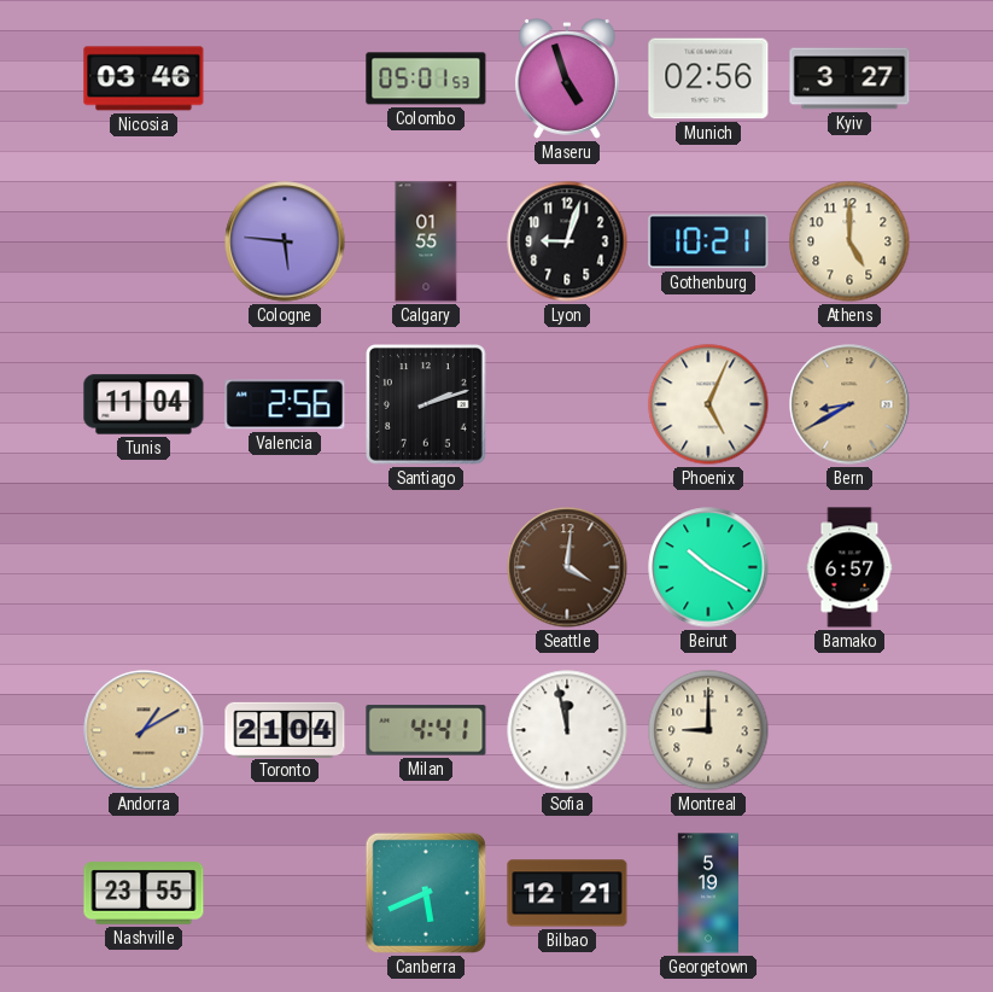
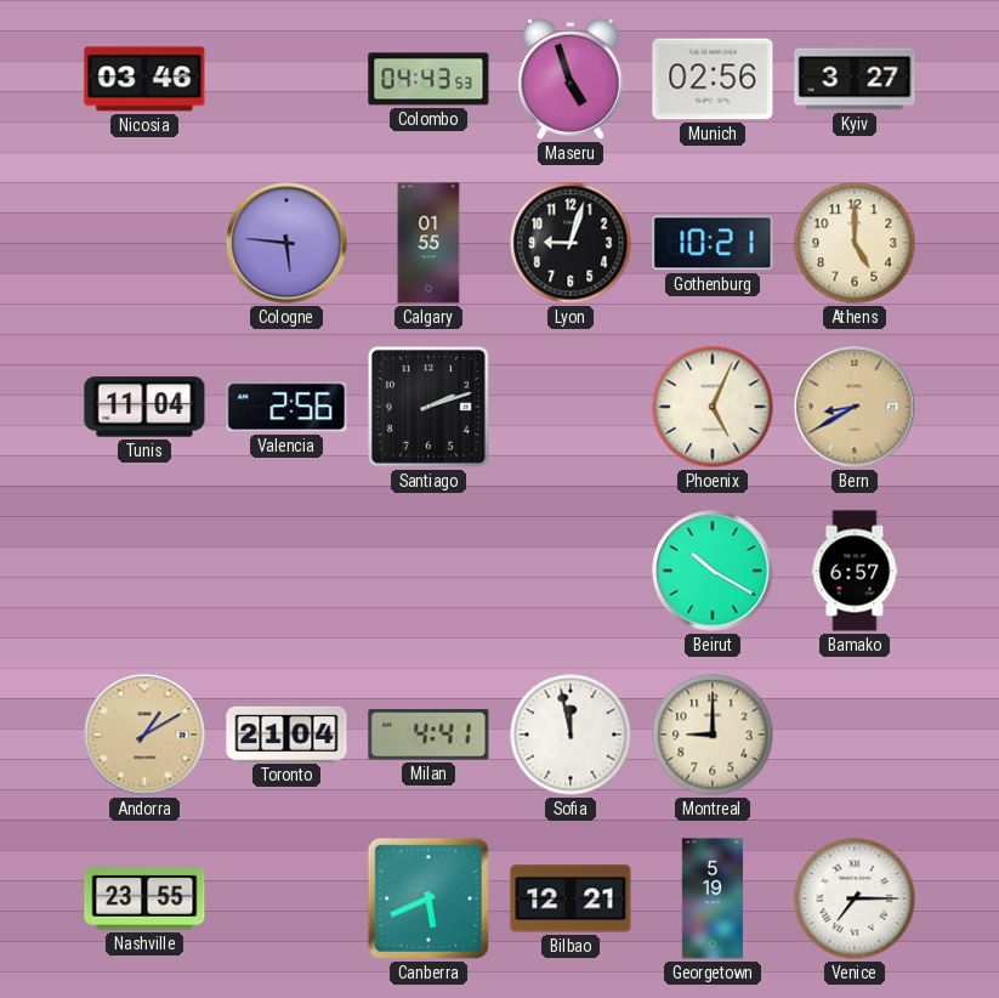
Colombo: 05:01 -> 04:43
Seattle: 4:01 -> none
Venice: none -> 7:15
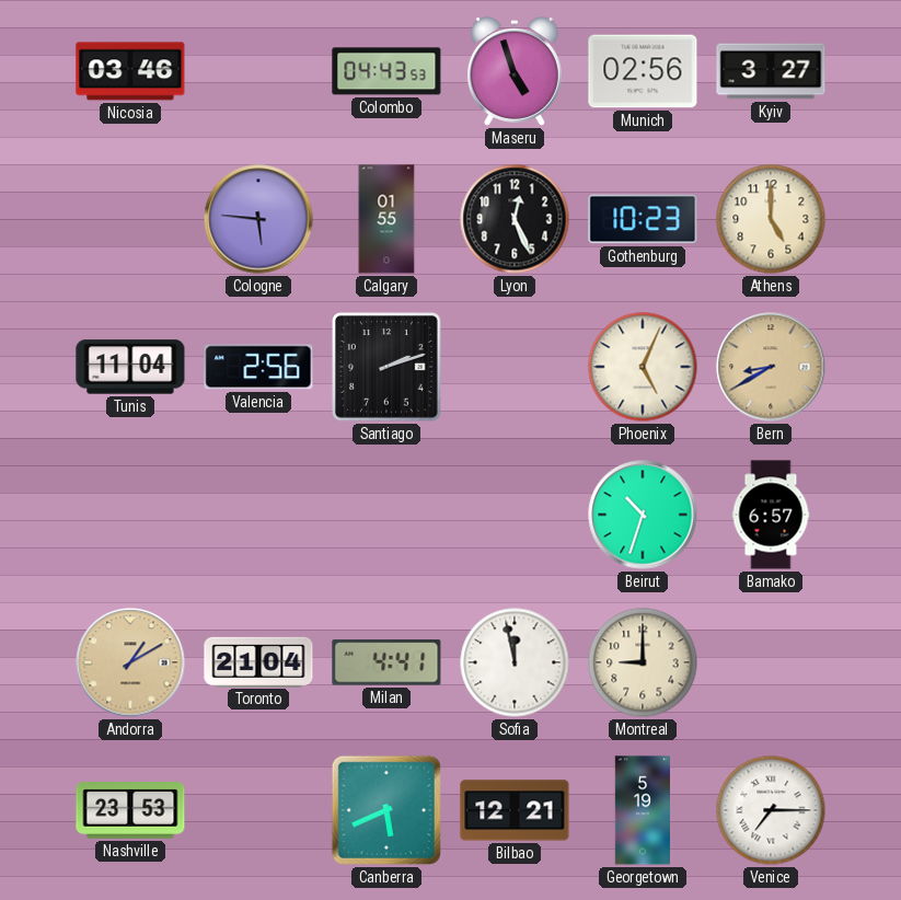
Lyon: 9:03 -> 12:26
Gothenburg: 10:21 -> 10:23
Beirut: 10:20 -> 10:33
Nashville: 23:55 -> 23:53
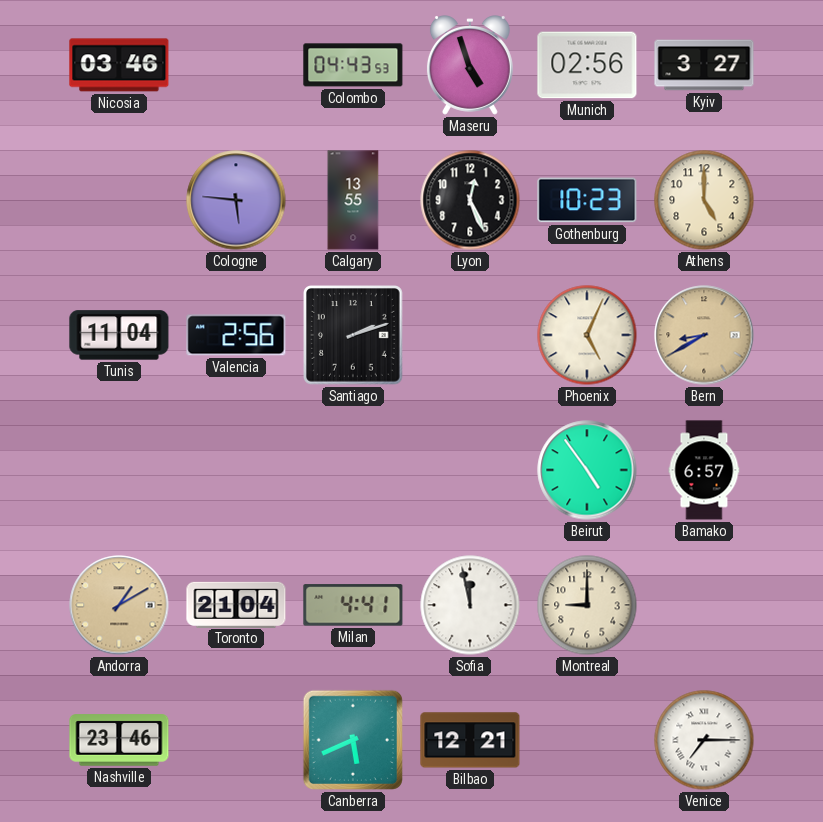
Calgary: 01:55 -> 13:55
Beirut: 10:33 -> 4:54
Nashville: 23:53 -> 23:46
Georgetown: 5:19 -> none
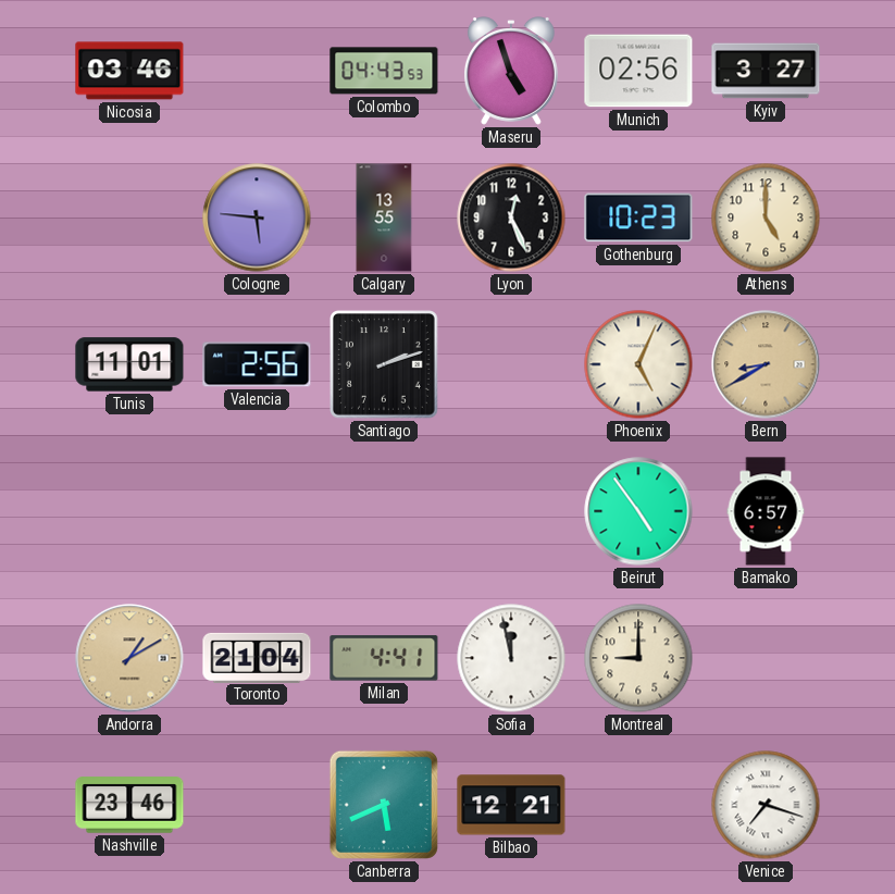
Tunis: 11:04 -> 11:01
Venice: 7:15 -> 7:18
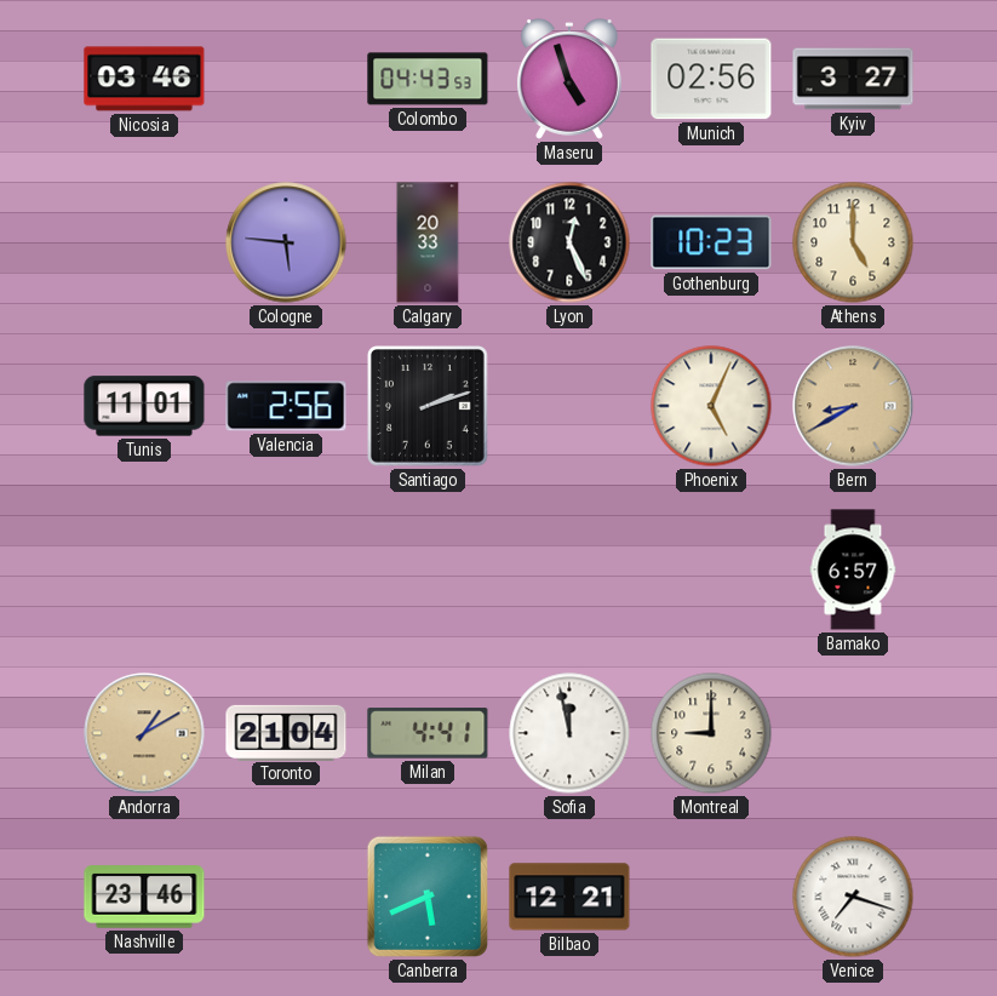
Calgary: 13:55 -> 20:33
Beirut: 4:54 -> none
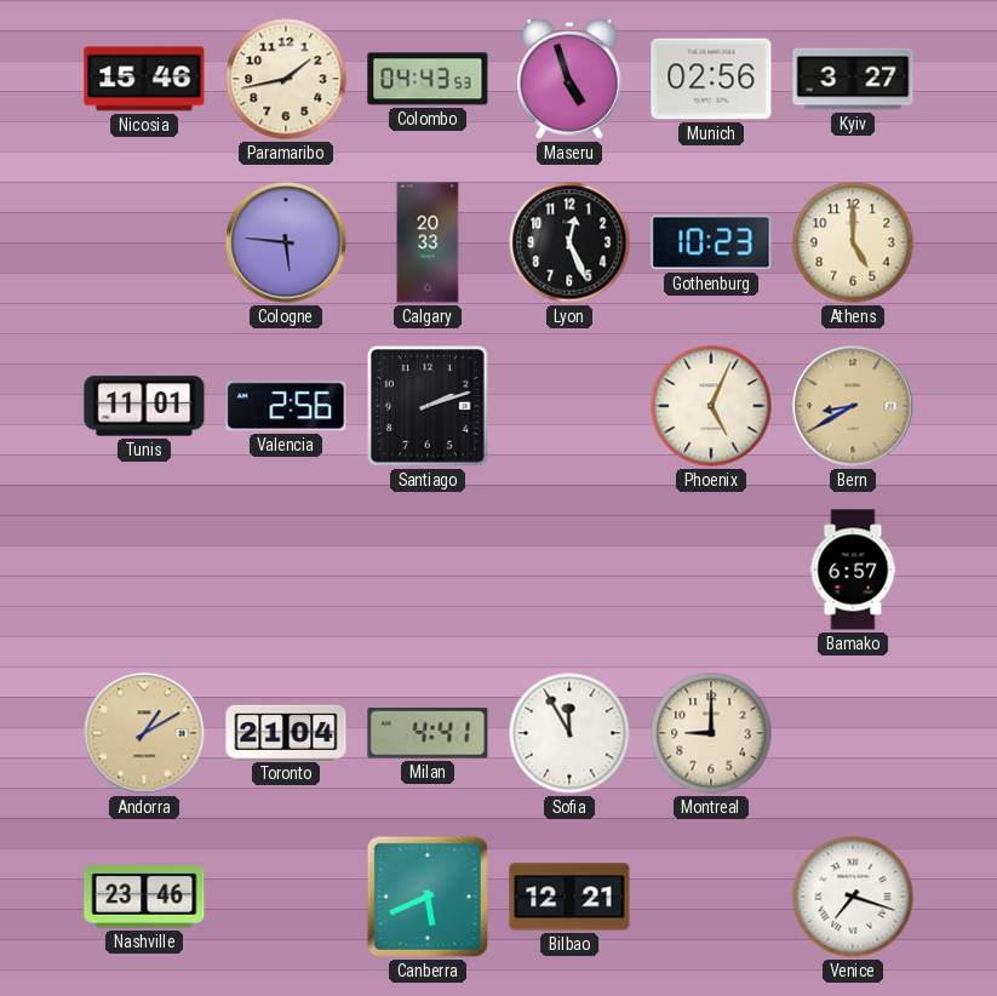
Nicosia: 03:46 -> 15:46
Paramaribo: none -> 1:43
Sofia: 11:58 -> 11:55
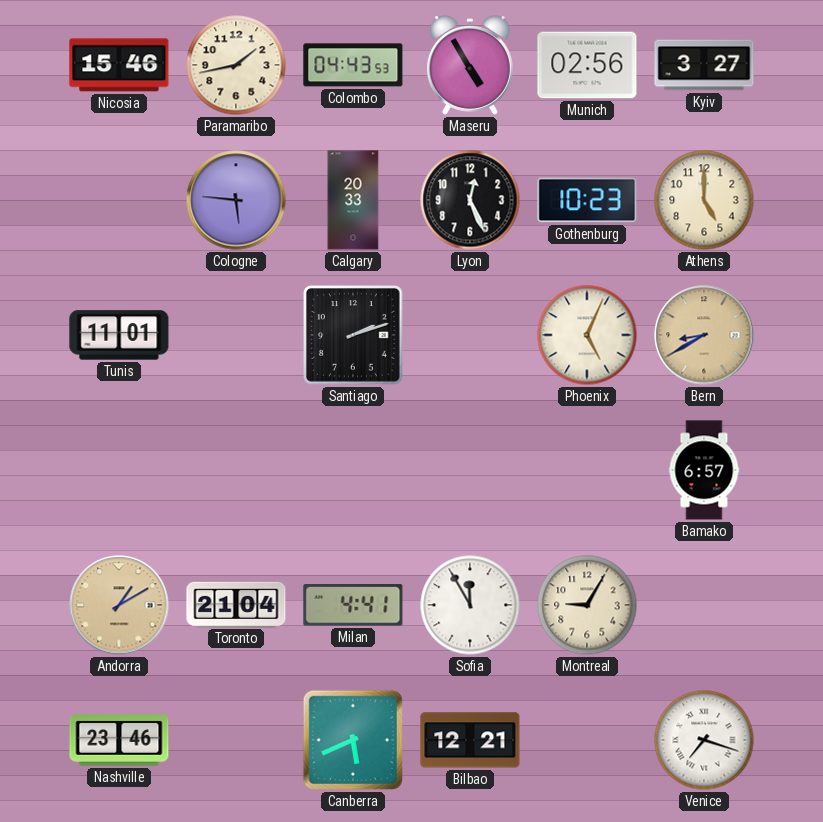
Maseru: 4:57 -> 4:55
Valencia: 2:56 -> none
Montreal: 9:00 -> 9:05
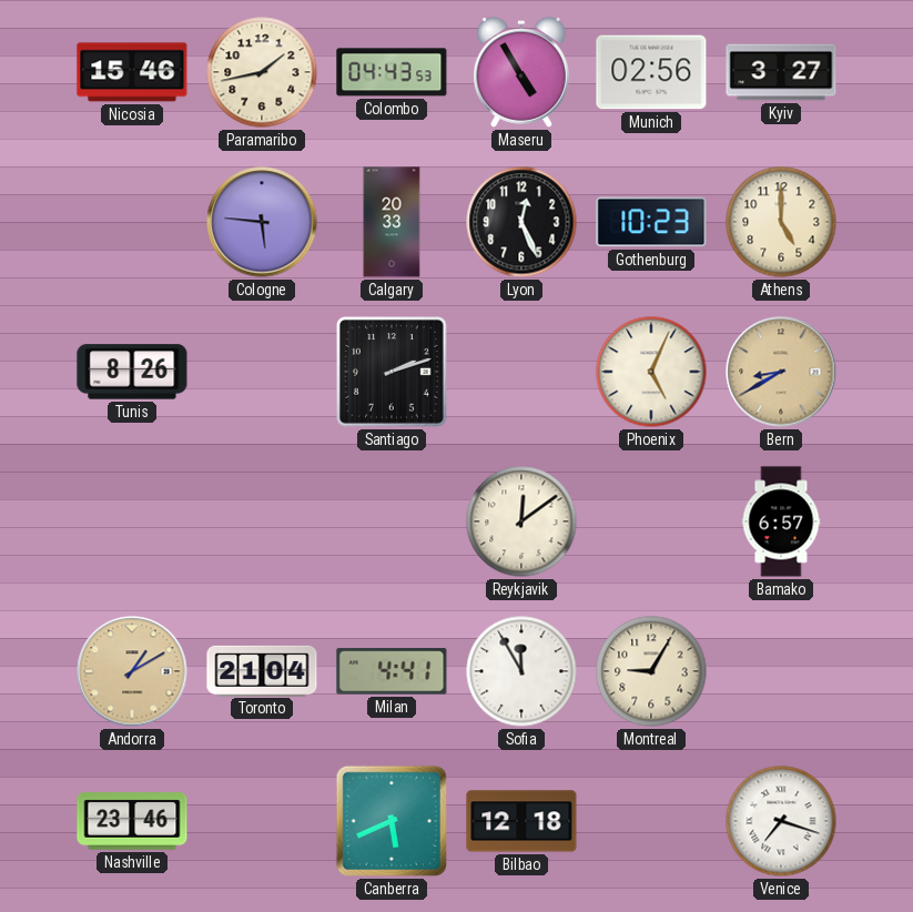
Tunis: 11:01 -> 8:26
Reykjavik: none -> 12:09
Bilbao: 12:21 -> 12:18
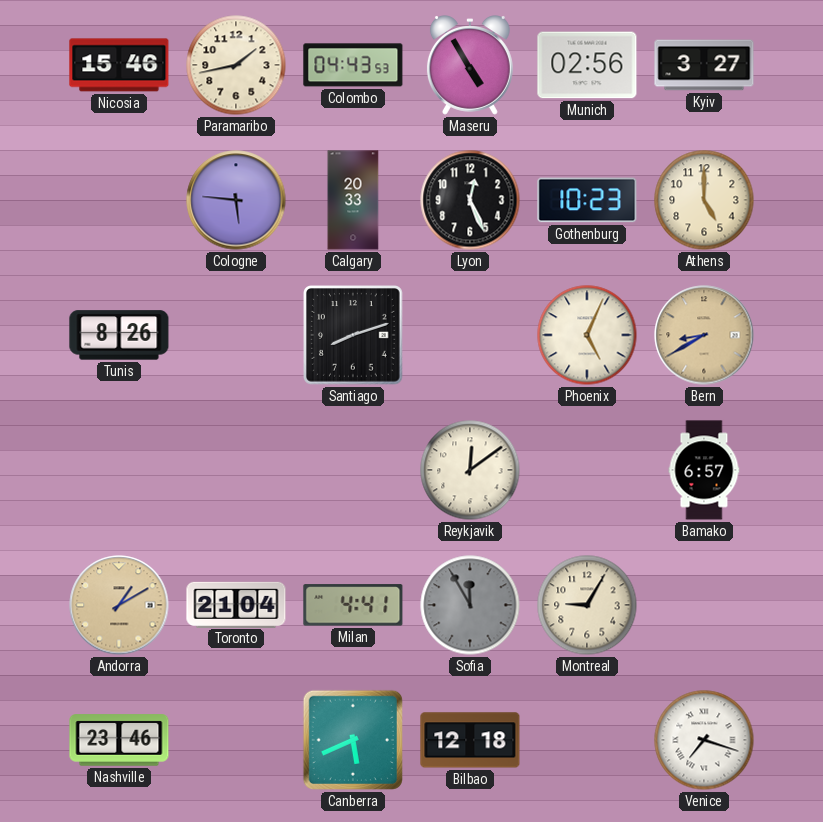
Santiago: 2:12 -> 8:12
Sofia dial: white -> grey
